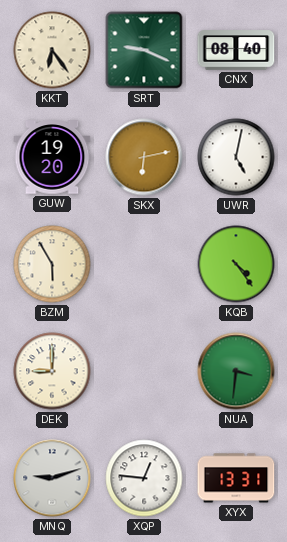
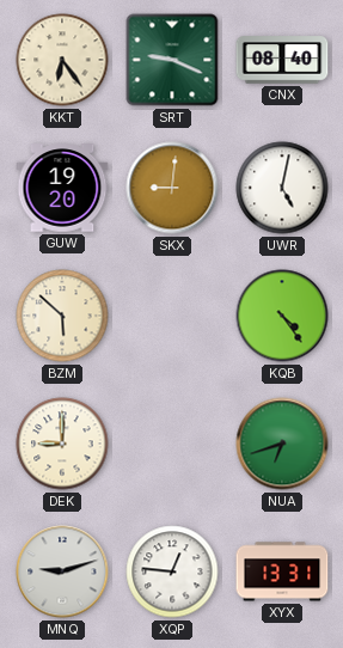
SKX: 6:13 -> 9:01
BZM: 5:55 -> 5:52
NUA: 3:31 -> 6:42
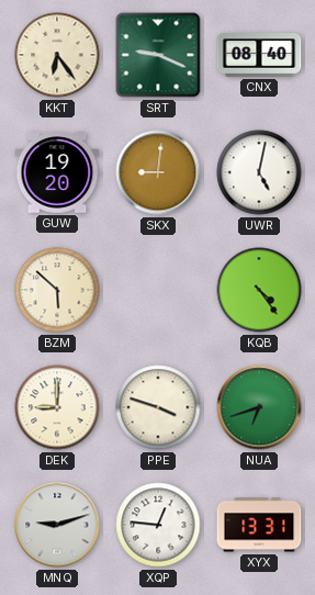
PPE: none -> 3:48
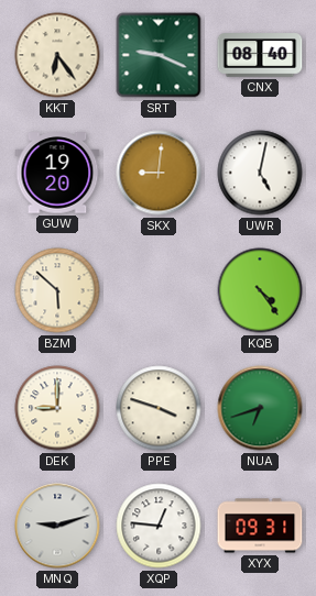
XYX: 13:31 -> 09:31
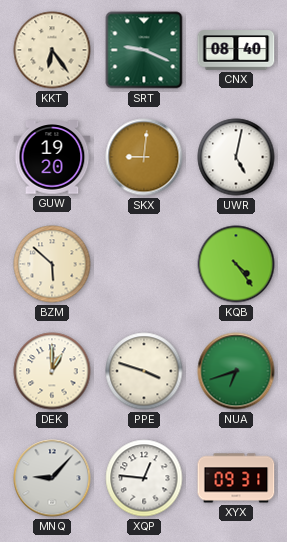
DEK: 9:00 -> 1:00
MNQ: 9:12 -> 9:07
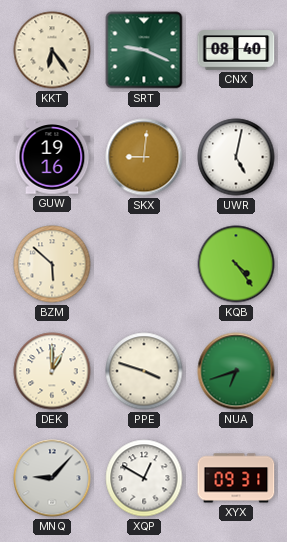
GUW: 19:20 -> 19:16
XQP: 12:46 -> 12:50
